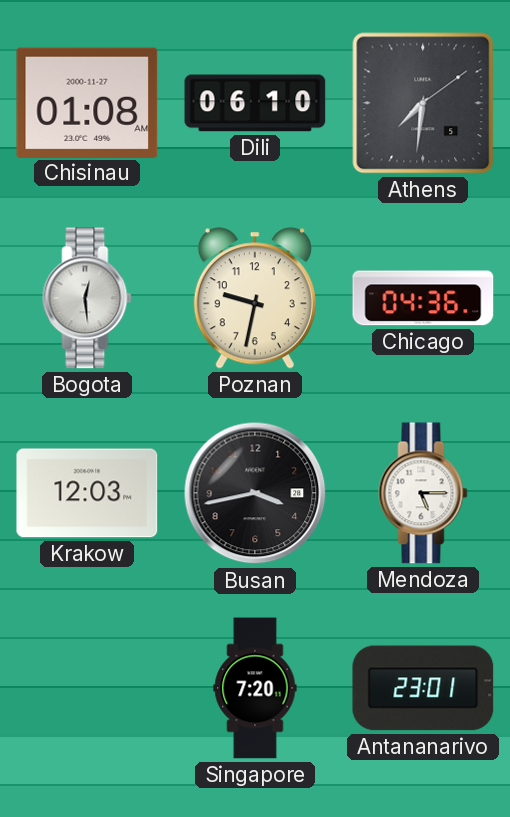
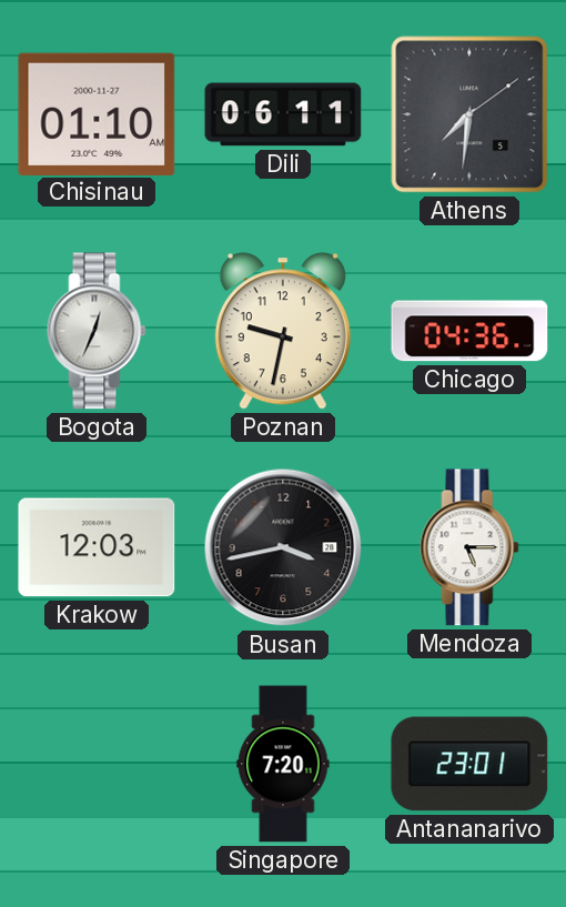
Chisinau: 01:08 -> 01:10
Dili: 06:10 -> 06:11
Bogota: 12:29 -> 12:34
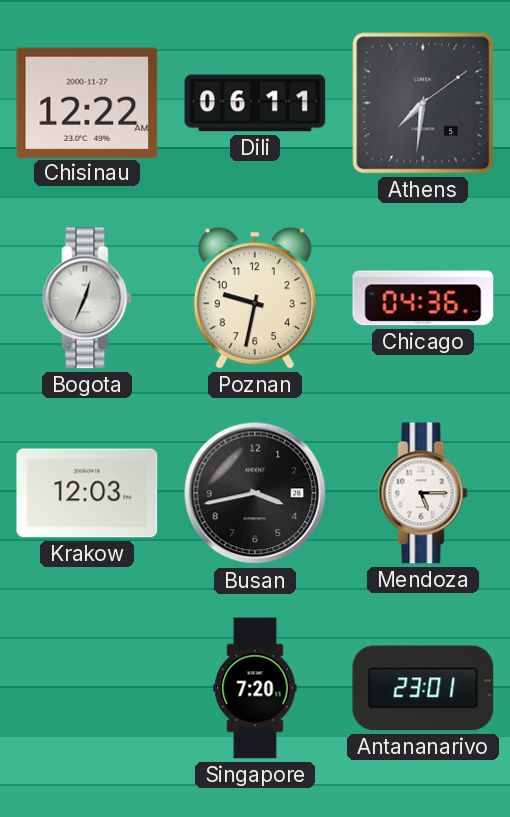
Chisinau: 01:10 -> 12:22
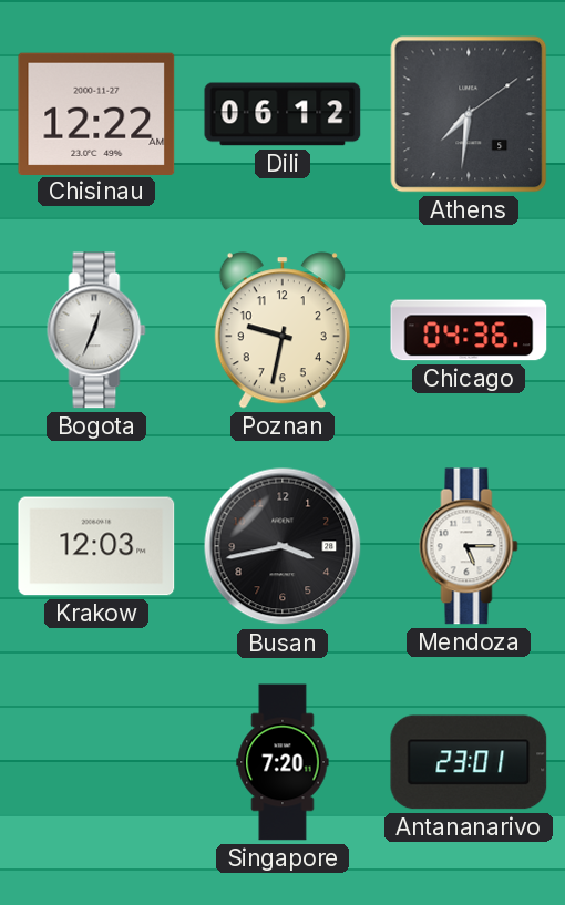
Dili: 06:11 -> 06:12
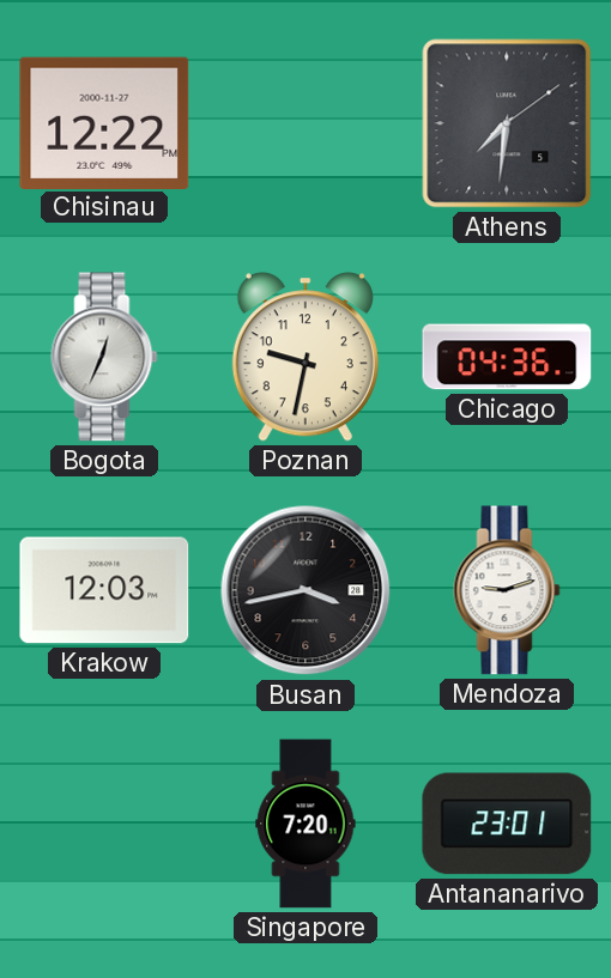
Chisinau: 12:22 AM -> 12:22 PM
Dili: 06:12 -> none
Mendoza: 5:15 -> 9:12
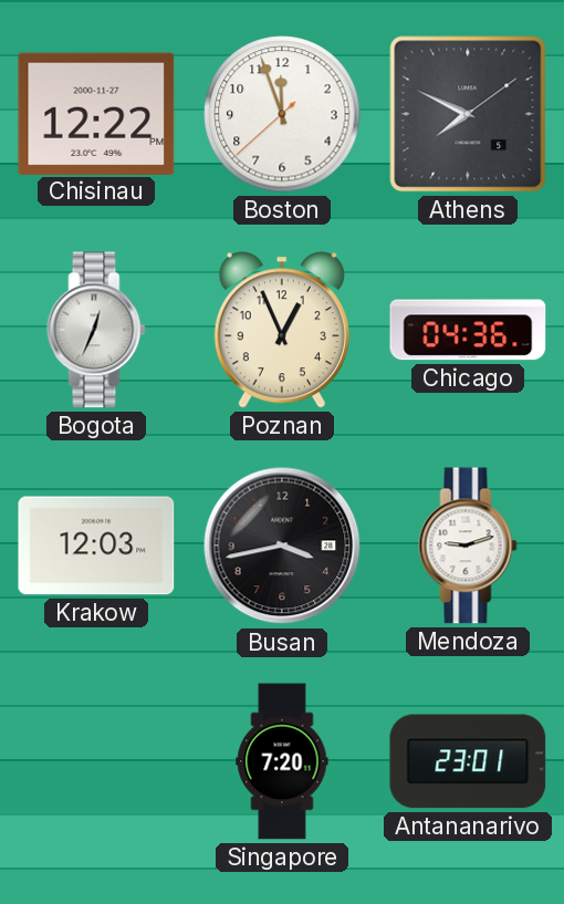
Boston: none -> 11:56
Athens: 7:31 -> 7:49
Poznan: 9:32 -> 12:56
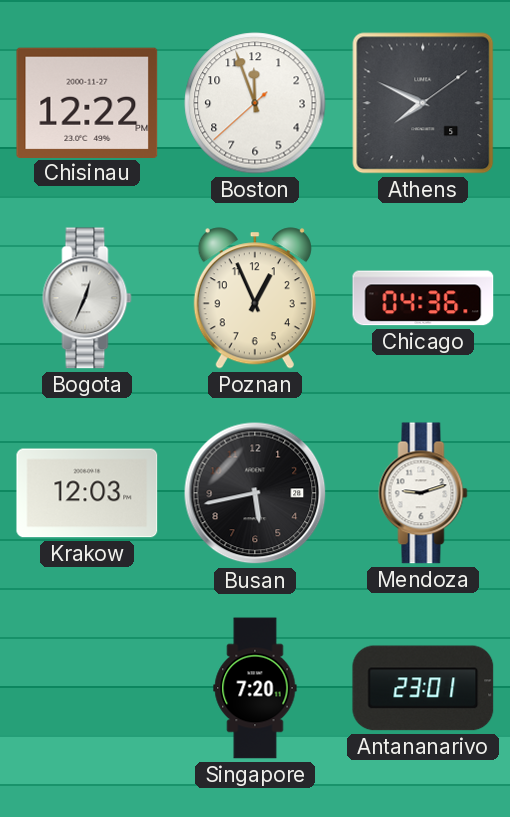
Busan: 3:43 -> 5:43
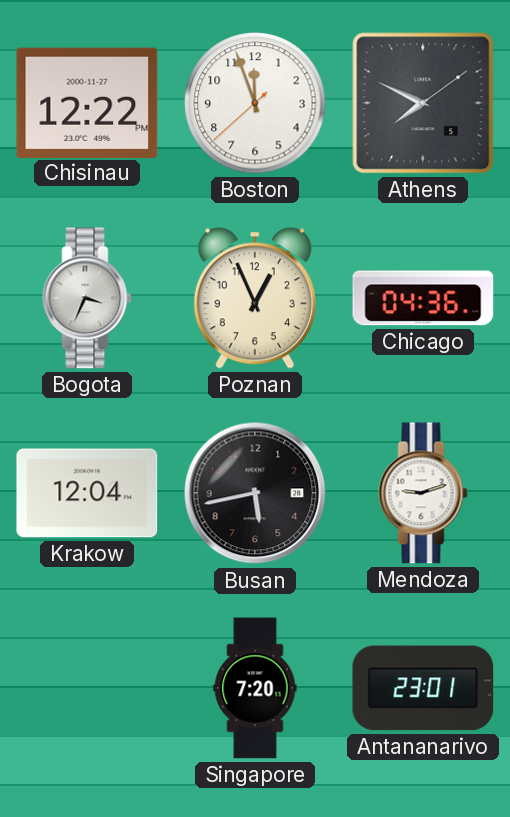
Bogota: 12:34 -> 3:34
Krakow: 12:03 -> 12:04
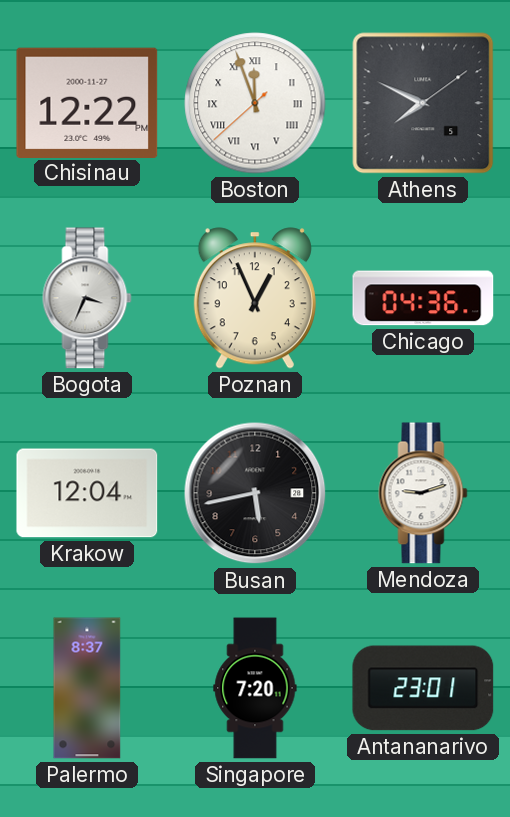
Boston numerals: Arabic -> Roman
Palermo: none -> 8:37
